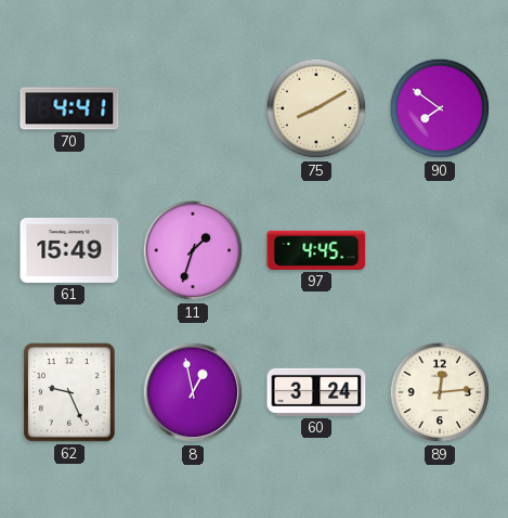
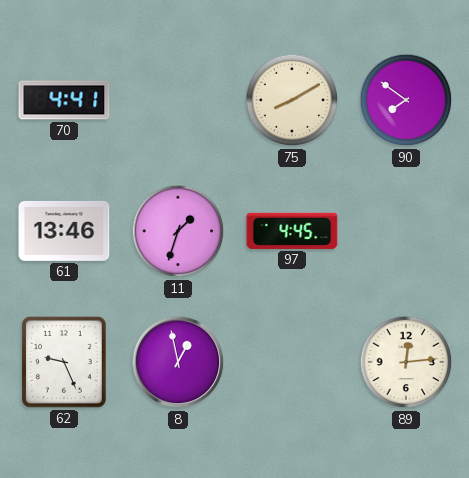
61: 15:49 -> 13:46
60: 3:24 -> none
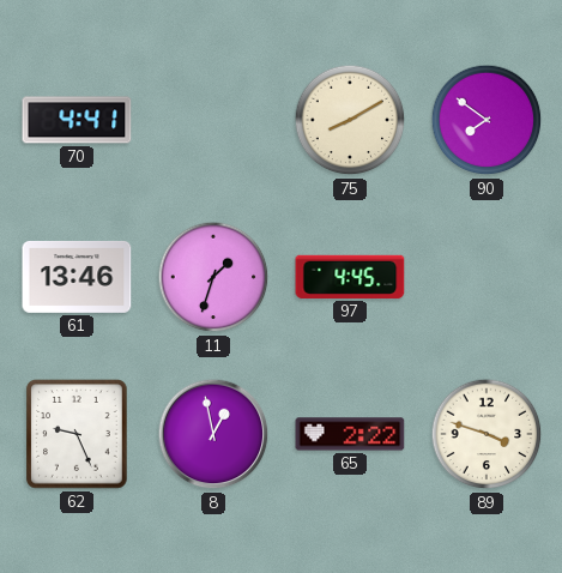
65: none -> 2:22
89: 12:14 -> 3:48
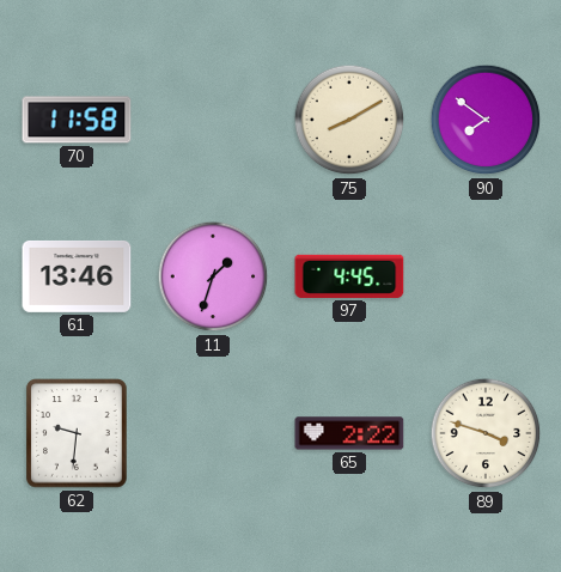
70: 4:41 -> 11:58
62: 9:26 -> 9:31
8: 12:58 -> none
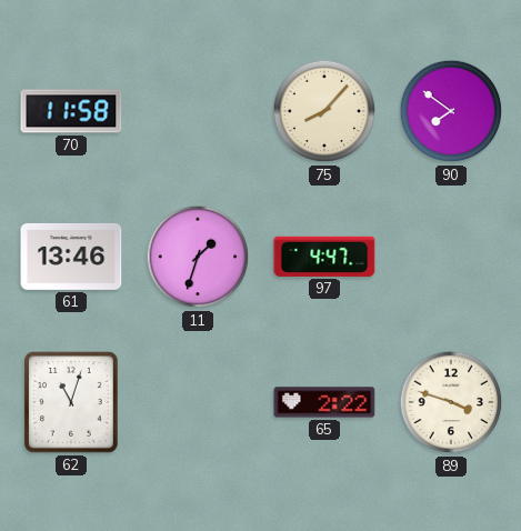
75: 8:10 -> 8:07
97: 4:45 -> 4:47
62: 9:31 -> 11:03
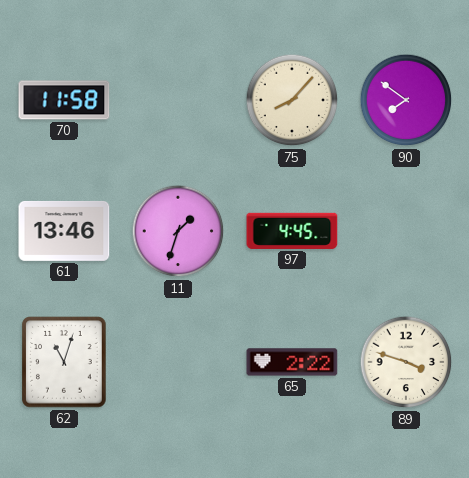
97: 4:47 -> 4:45
